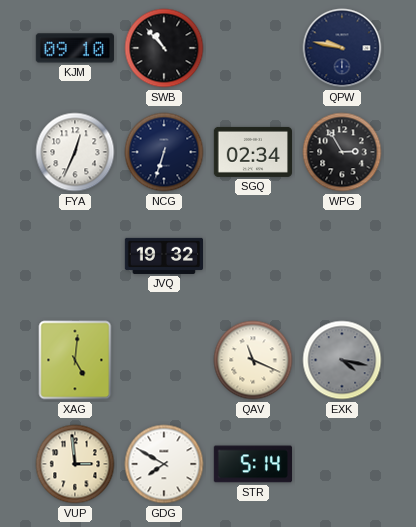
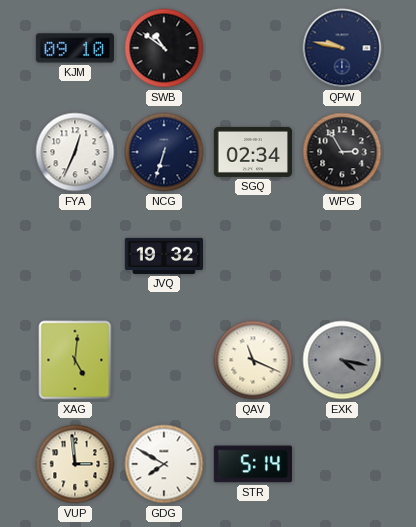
SWB: 10:53 -> 10:51
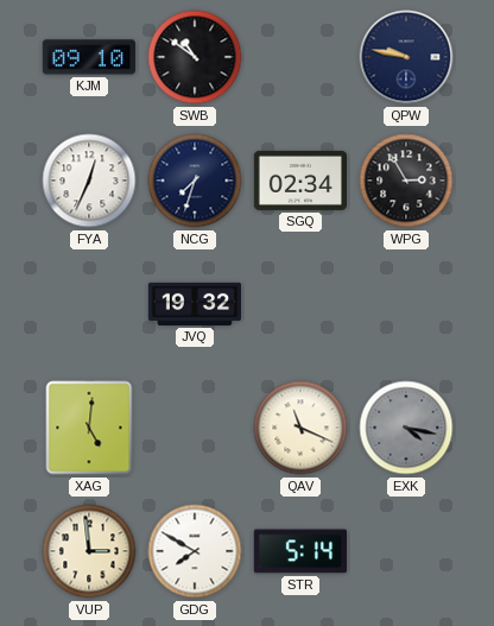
NCG: 6:33 -> 7:33
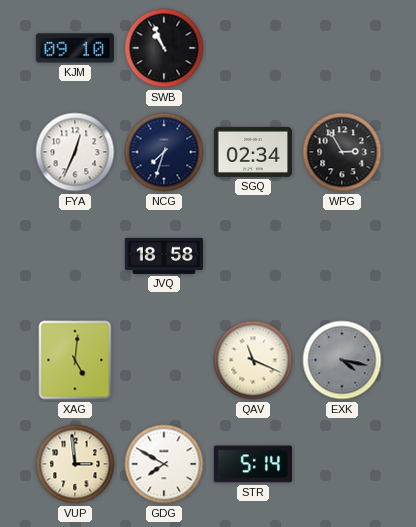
SWB: 10:51 -> 10:56
QPW: 9:47 -> none
JVQ: 19:32 -> 18:58
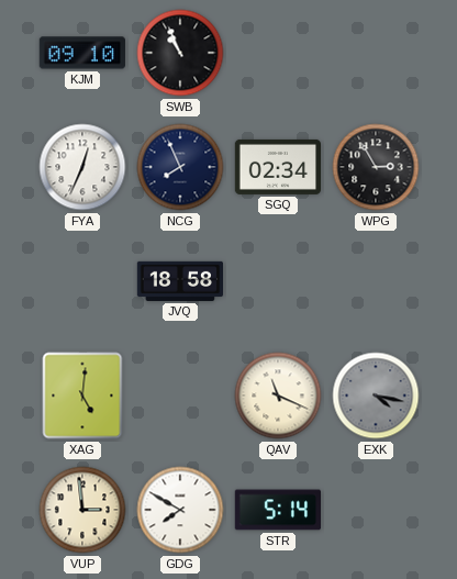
NCG: 7:33 -> 7:56
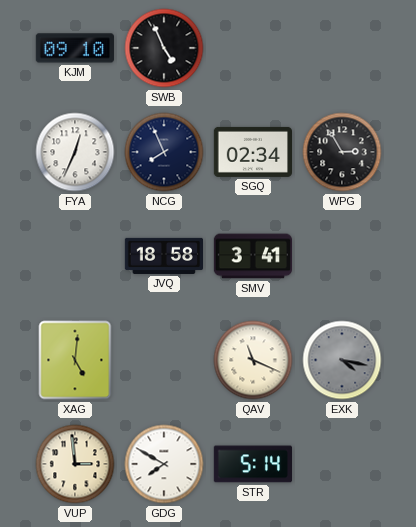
SWB: 10:56 -> 4:56
SMV: none -> 3:41
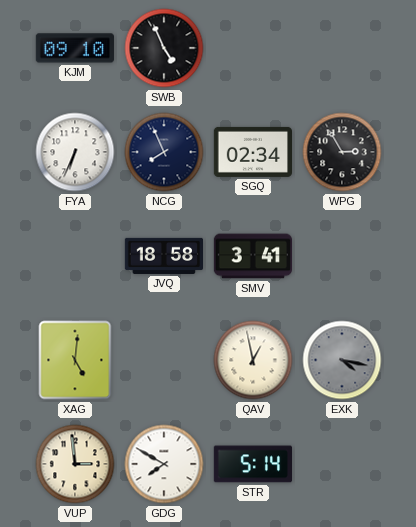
FYA: 12:34 -> 6:34
QAV: 11:19 -> 12:58
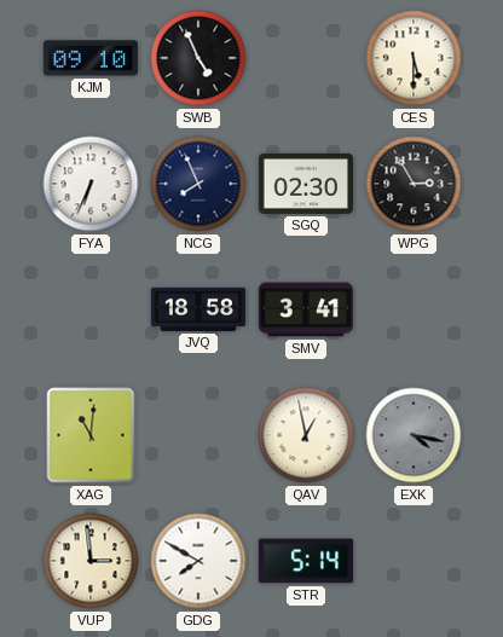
CES: none -> 5:30
SGQ: 02:34 -> 02:30
XAG: 5:01 -> 11:01
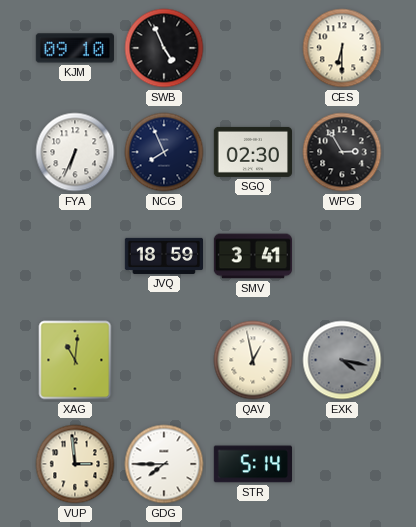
CES: 5:30 -> 6:30
JVQ: 18:58 -> 18:59
GDG: 7:50 -> 7:45
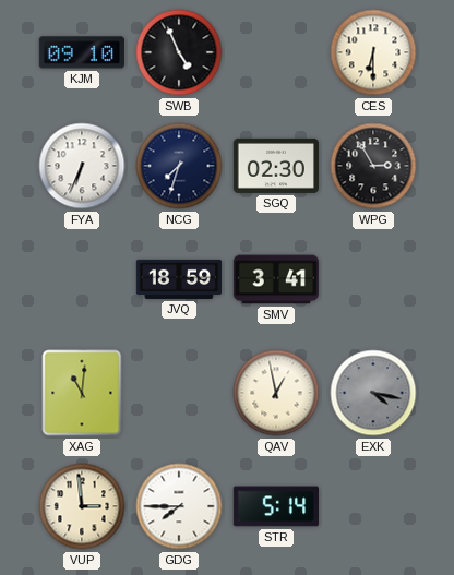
NCG: 7:56 -> 7:33
